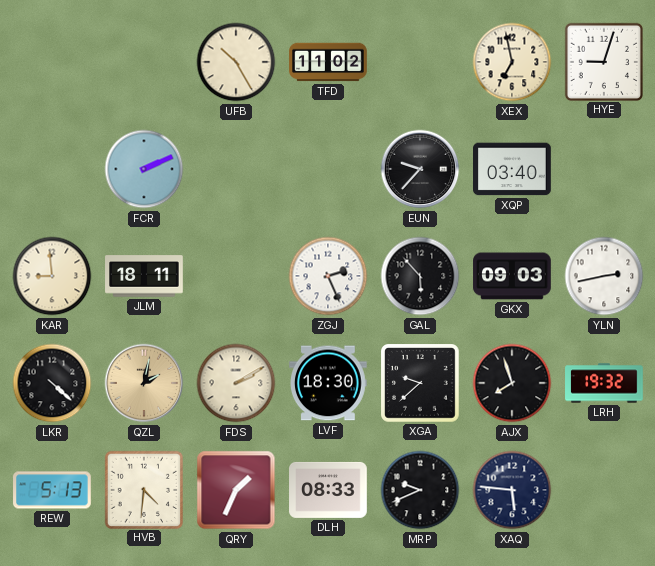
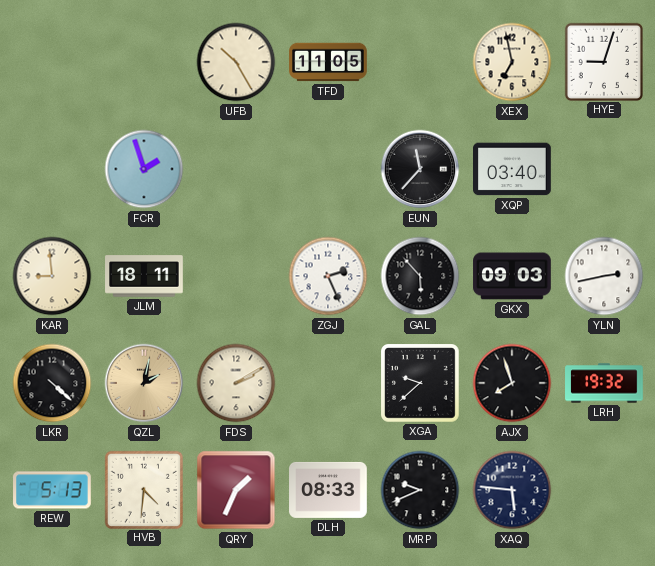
TFD: 11:02 -> 11:05
FCR: 2:11 -> 1:57
EUN: 9:37 -> 11:37
LVF: 18:30 -> none
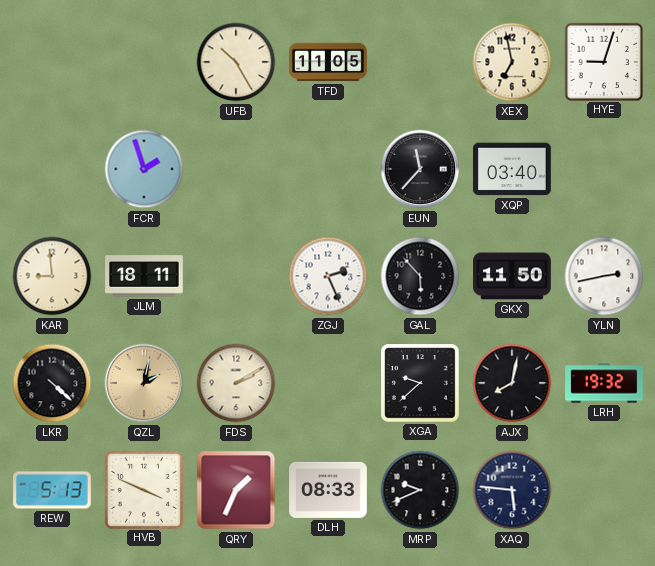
GKX: 09:03 -> 11:50
AJX: 7:57 -> 8:02
HVB: 4:31 -> 3:49
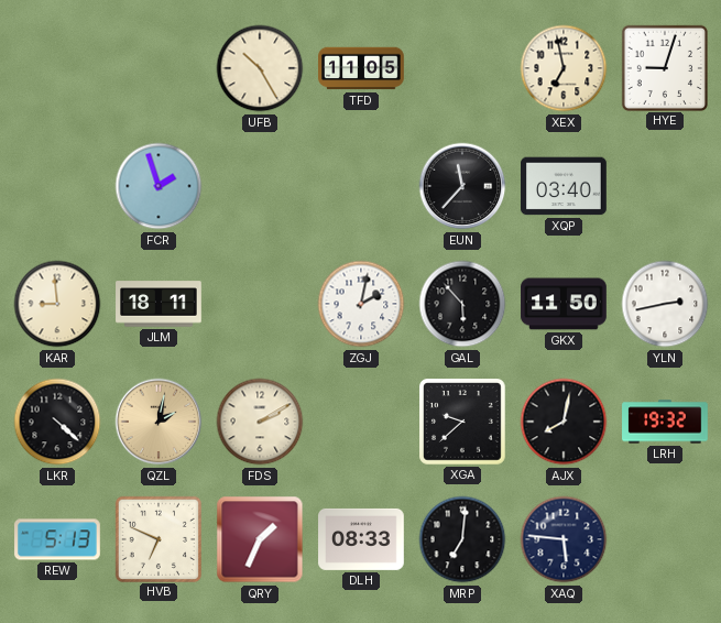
ZGJ: 2:26 -> 2:02
HVB: 3:49 -> 6:49
MRP: 9:41 -> 7:01
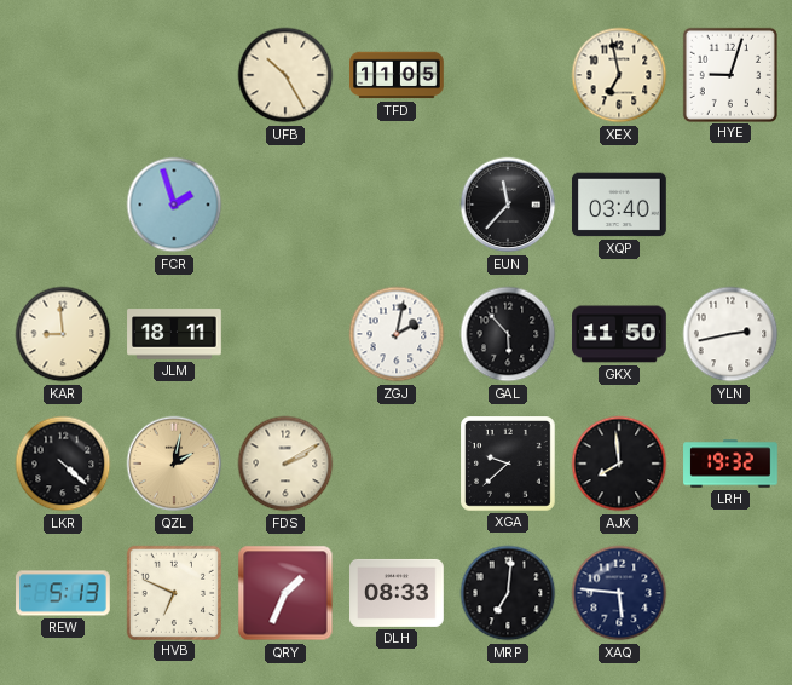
AJX: 8:02 -> 7:59
